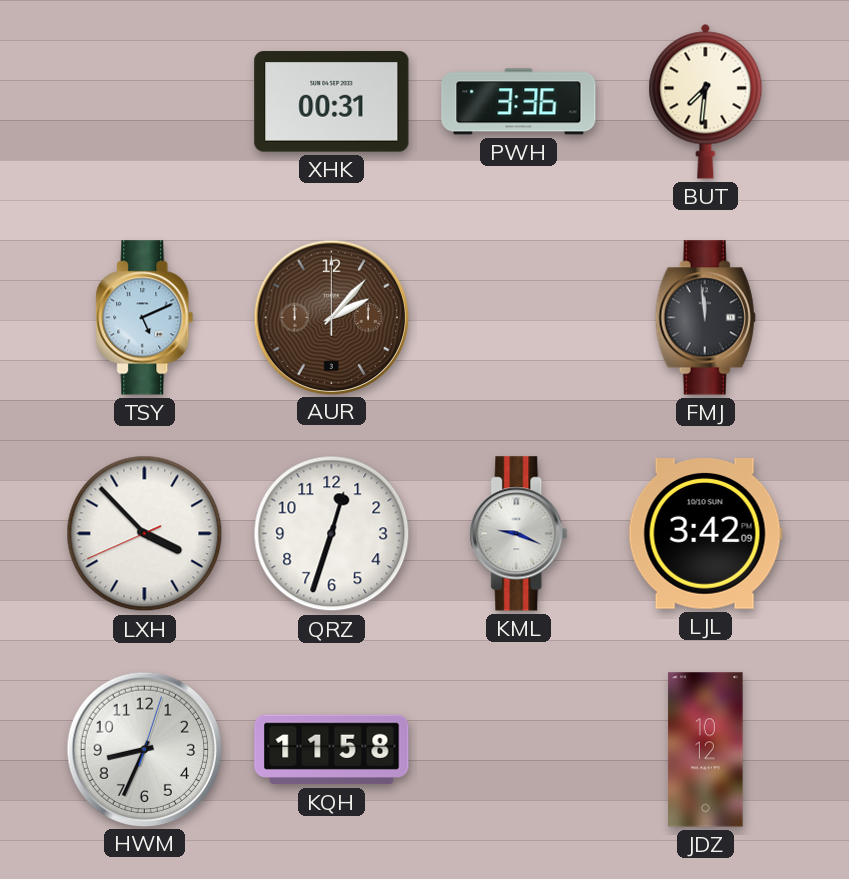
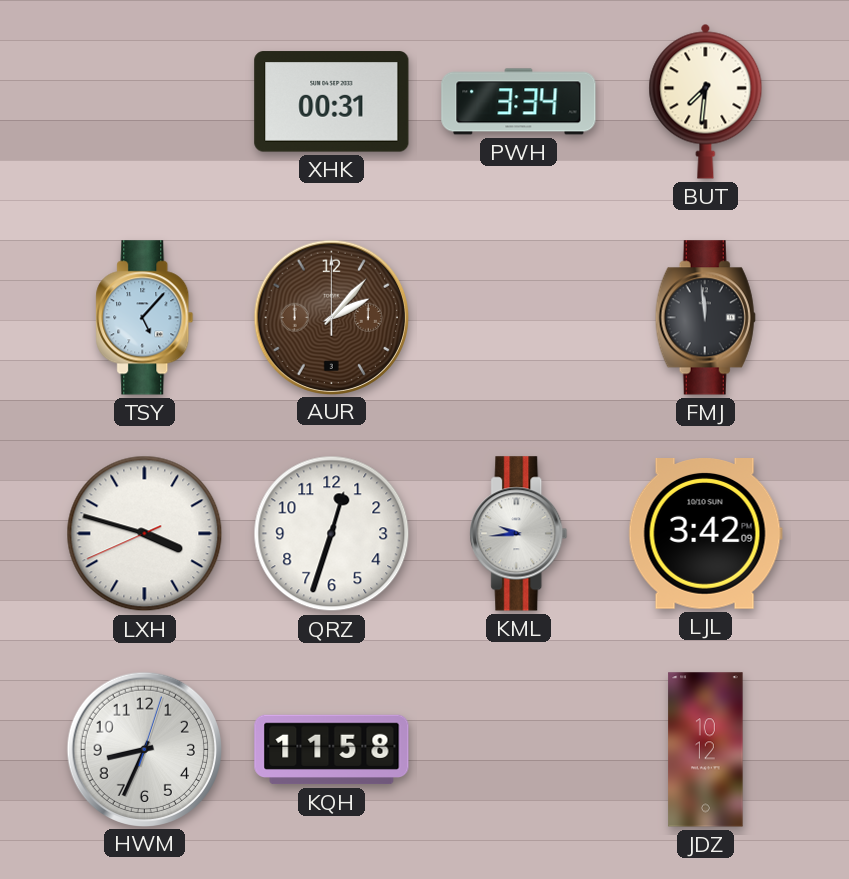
PWH: 3:36 -> 3:34
TSY: 5:11 -> 5:07
LXH: 3:52 -> 3:47
KML: 9:19 -> 9:44
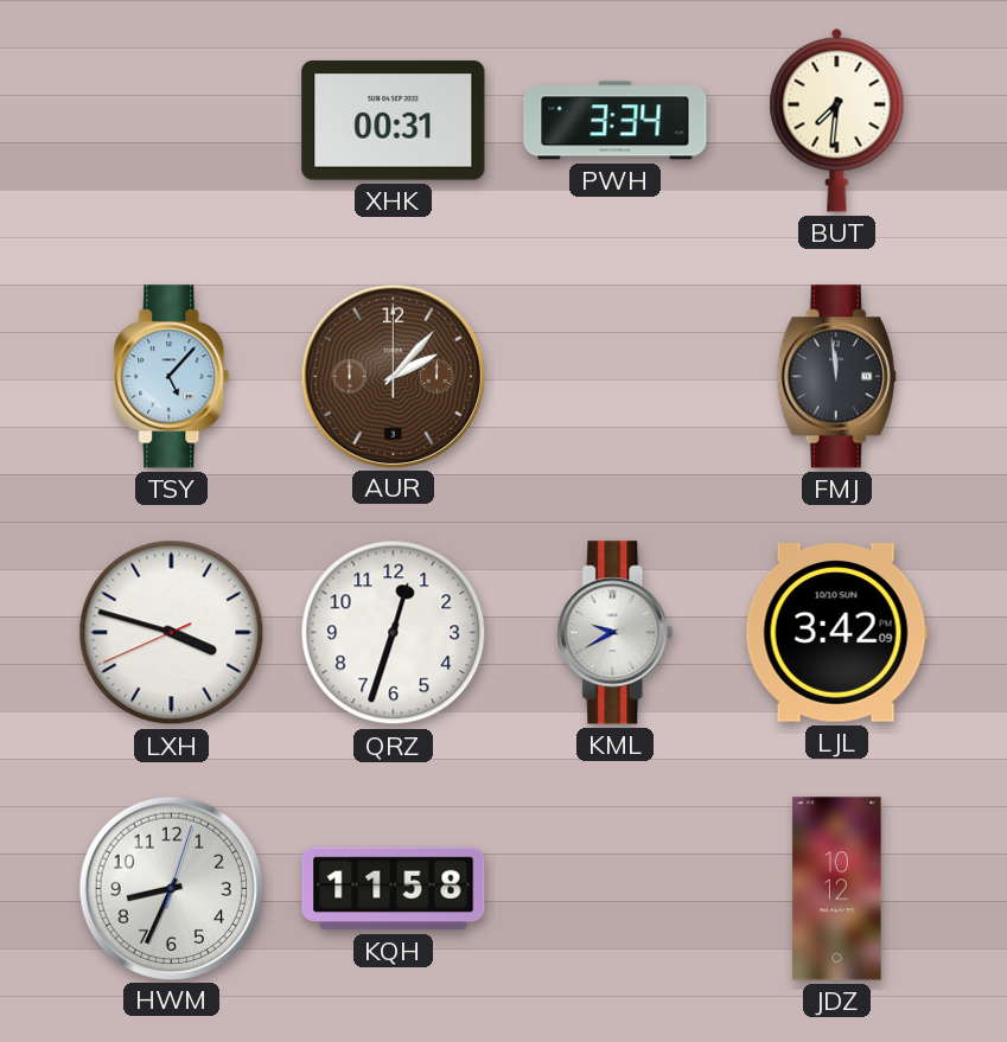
KML: 9:44 -> 9:40
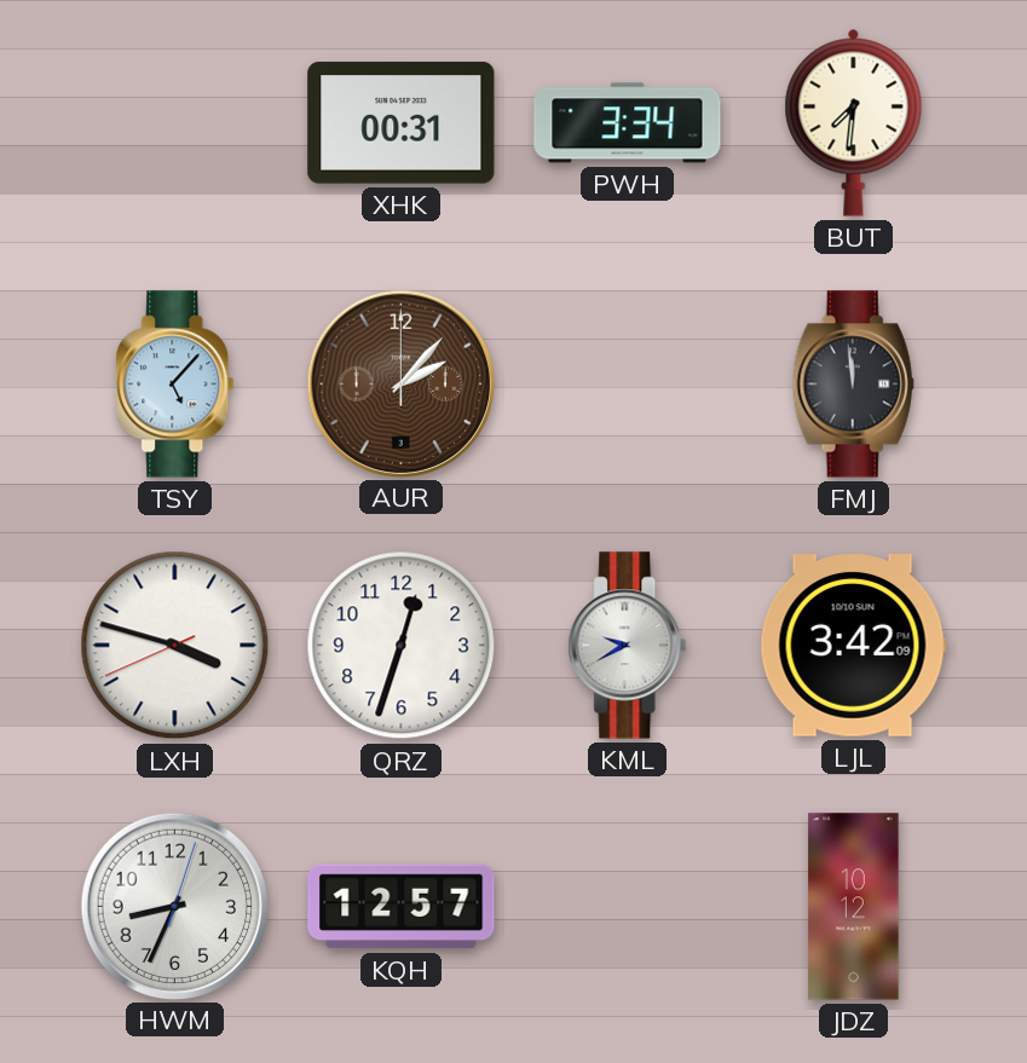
KQH: 11:58 -> 12:57
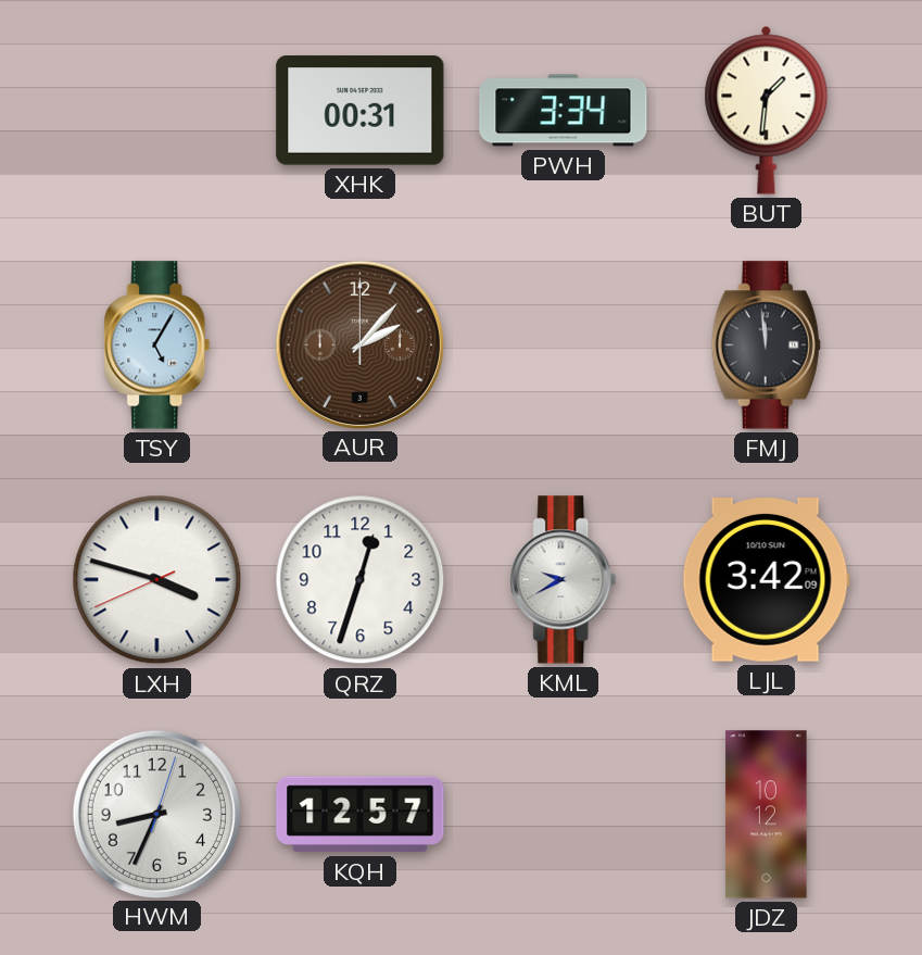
BUT: 7:31 -> 1:31
TSY: 5:07 -> 5:05
